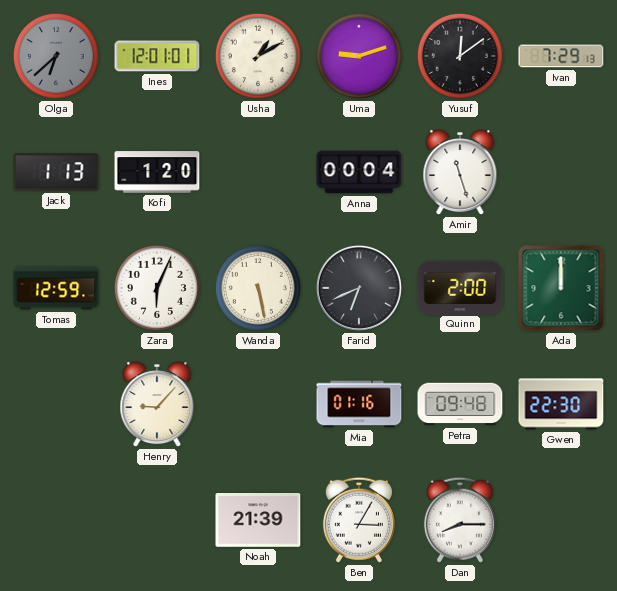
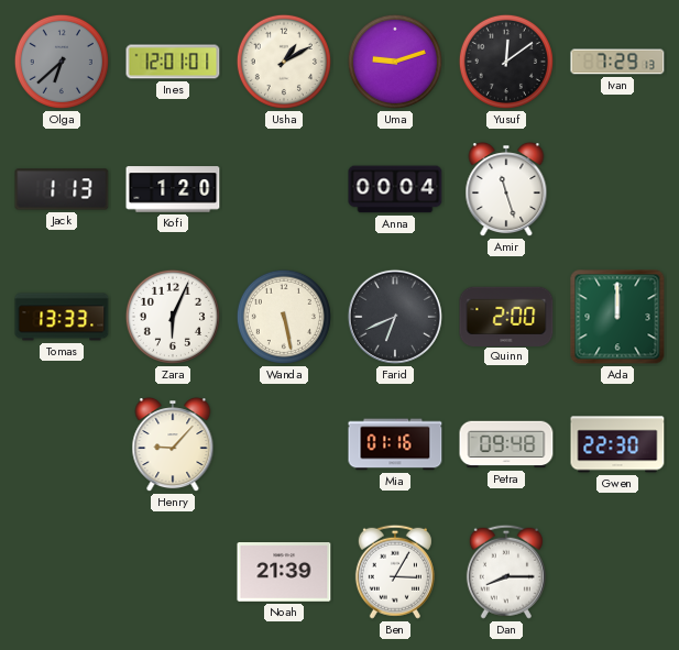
Tomas: 12:59 -> 13:33
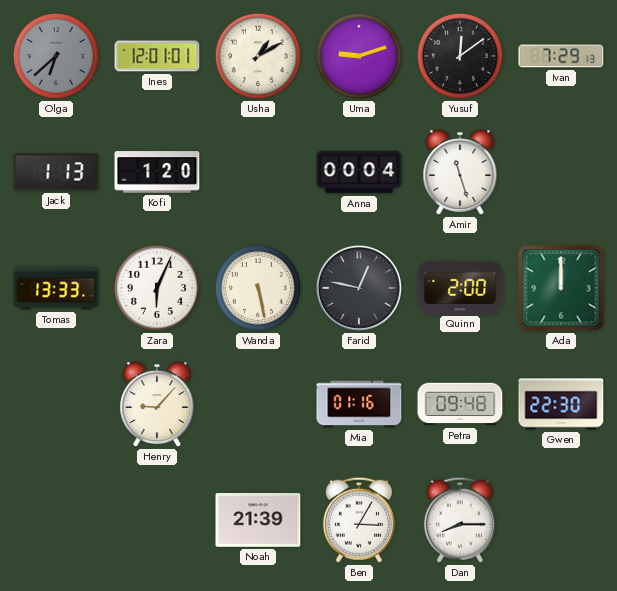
Farid: 6:41 -> 12:47
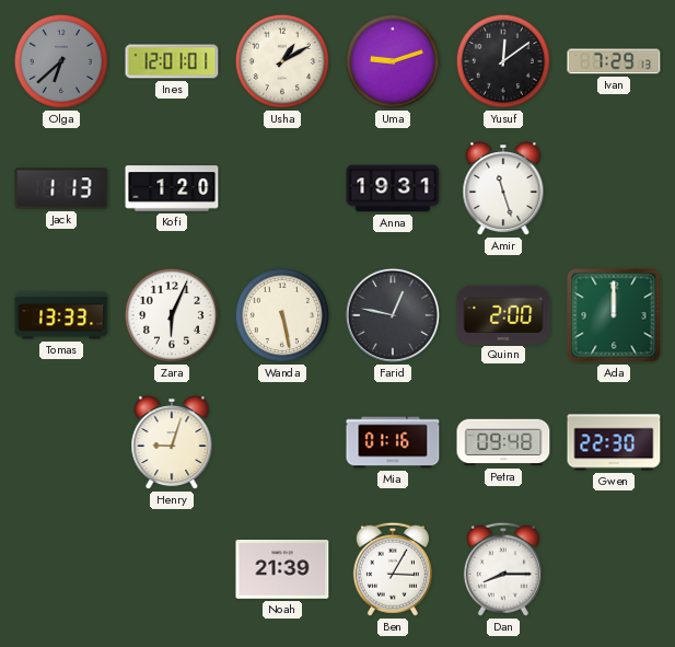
Anna: 00:04 -> 19:31
Henry: 9:07 -> 9:03
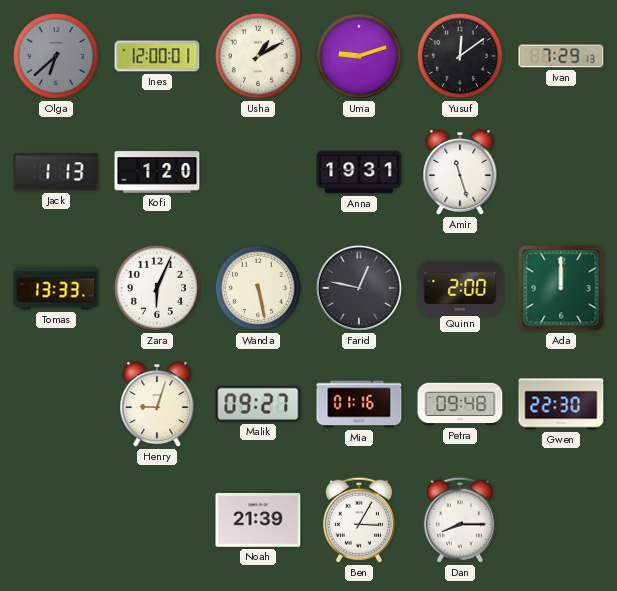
Ines: 12:01 -> 12:00
Malik: none -> 09:27
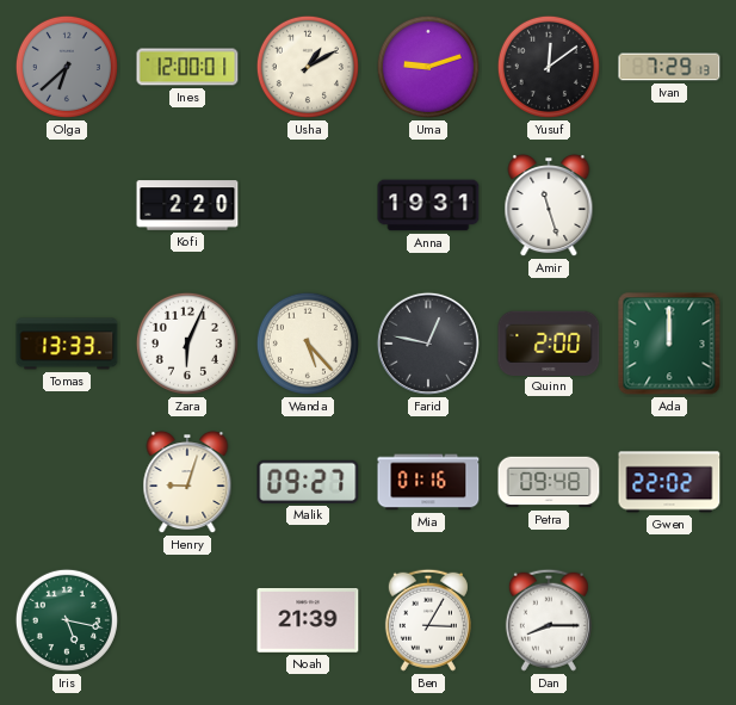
Jack: 1:13 -> none
Kofi: 1:20 -> 2:20
Wanda: 5:28 -> 5:23
Gwen: 22:30 -> 22:02
Iris: none -> 5:17
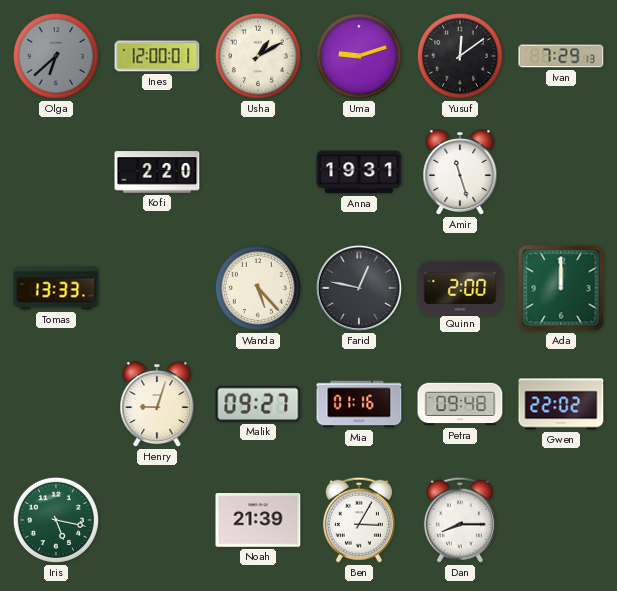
Zara: 6:04 -> none
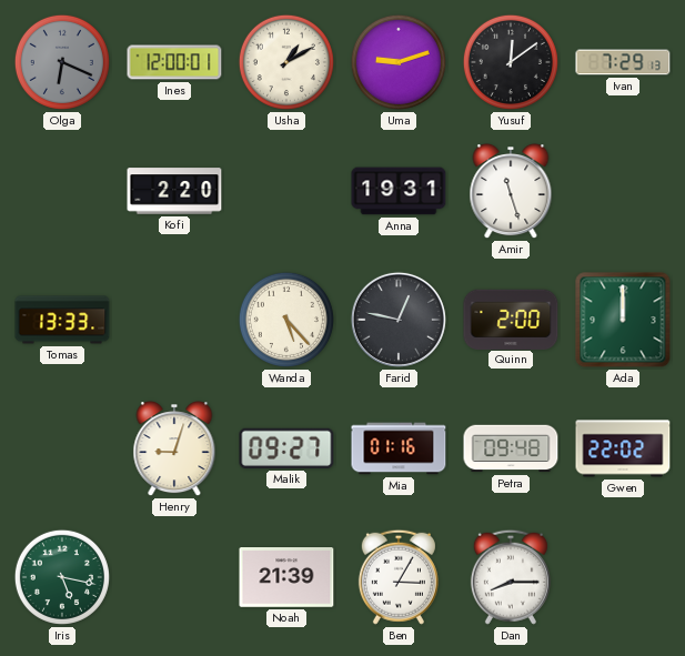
Olga: 6:38 -> 6:19
